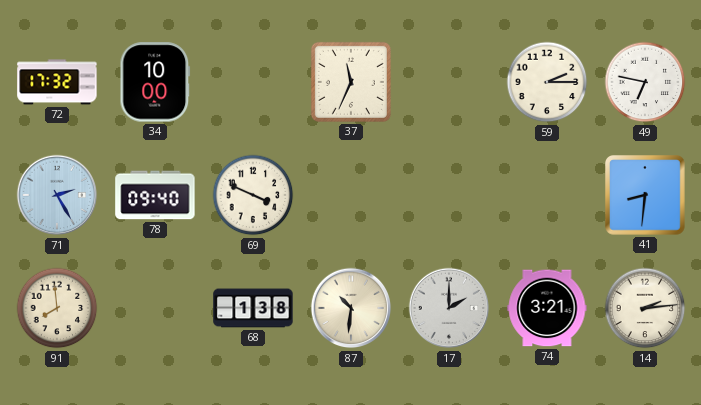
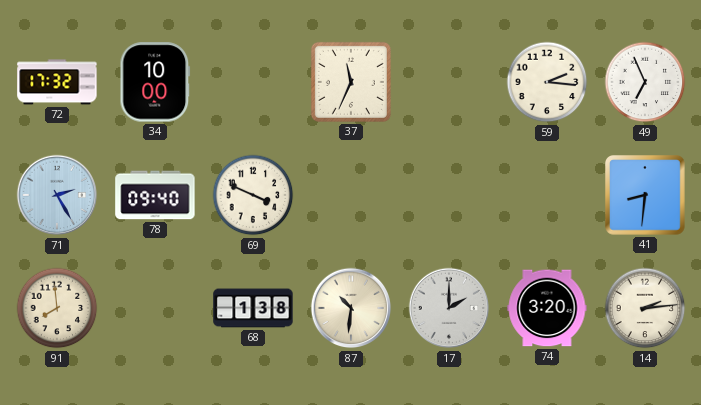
59: 2:15 -> 2:16
49: 6:47 -> 6:56
74: 3:21 -> 3:20
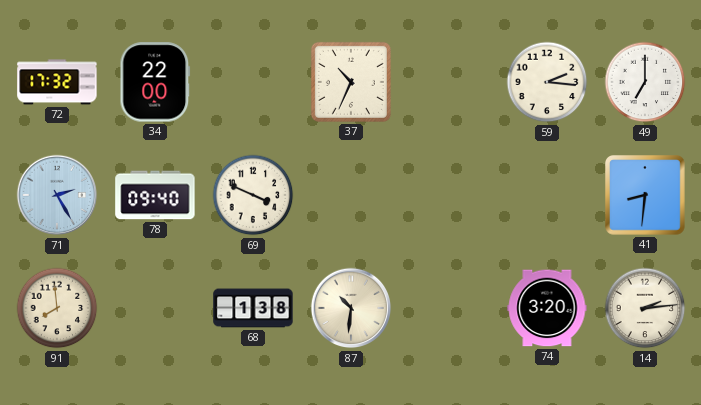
34: 10:00 -> 22:00
37: 11:34 -> 10:34
49: 6:56 -> 7:00
17: 2:00 -> none
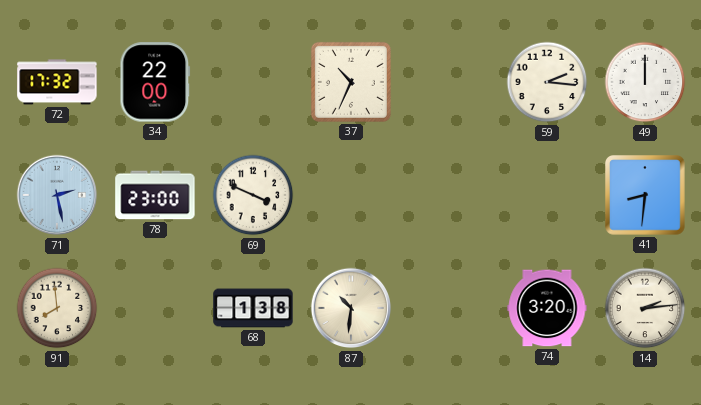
49: 7:00 -> 12:00
71: 2:25 -> 2:28
78: 09:40 -> 23:00
